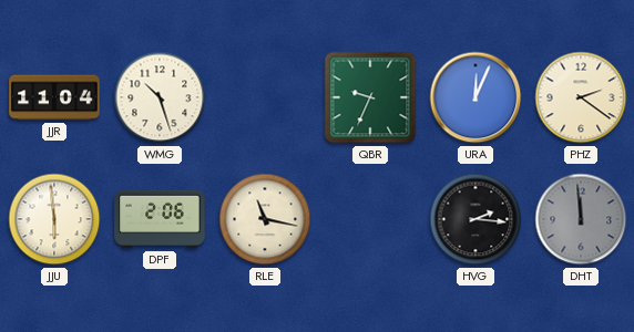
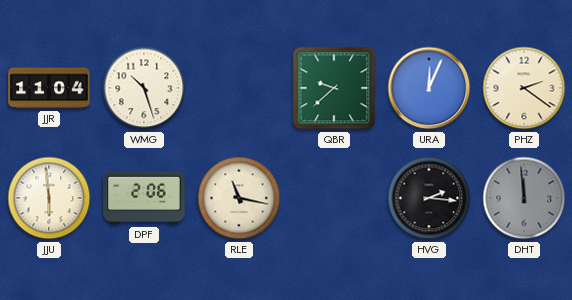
QBR: 9:34 -> 9:38
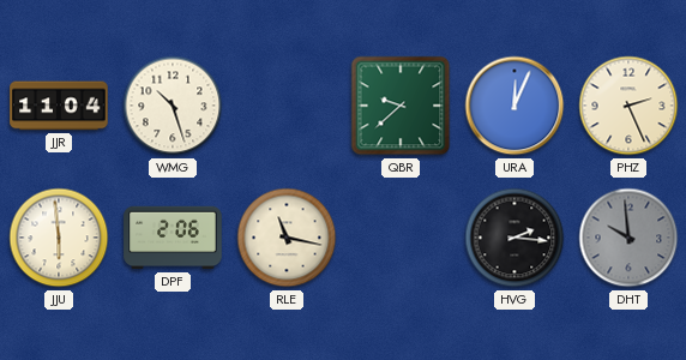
PHZ: 2:21 -> 2:26
DHT: 11:59 -> 9:59
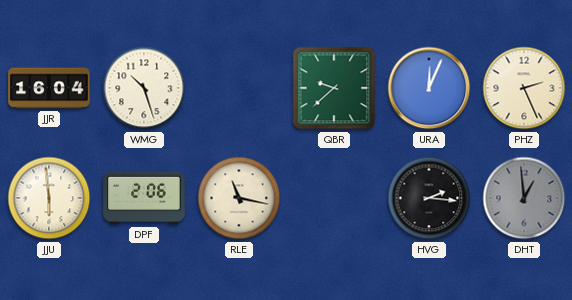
JJR: 11:04 -> 16:04
DHT: 9:59 -> 12:59
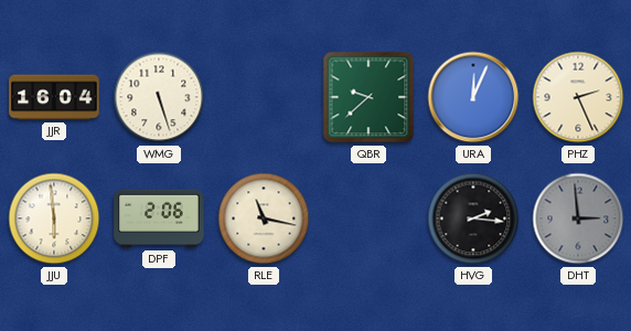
WMG: 10:27 -> 5:27
DHT: 12:59 -> 2:59
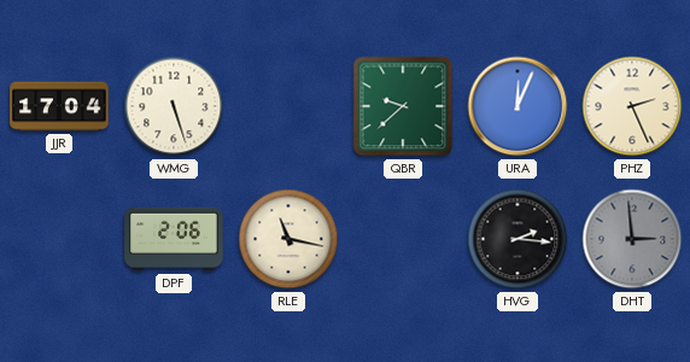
JJR: 16:04 -> 17:04
JJU: 5:59 -> none
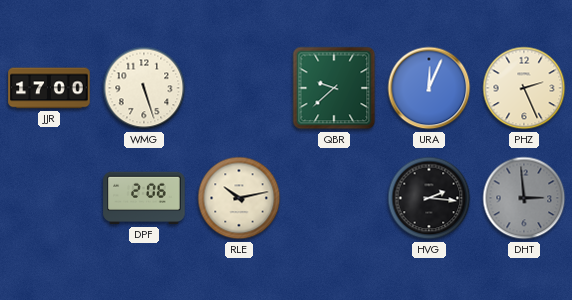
JJR: 17:04 -> 17:00
RLE: 11:17 -> 10:13
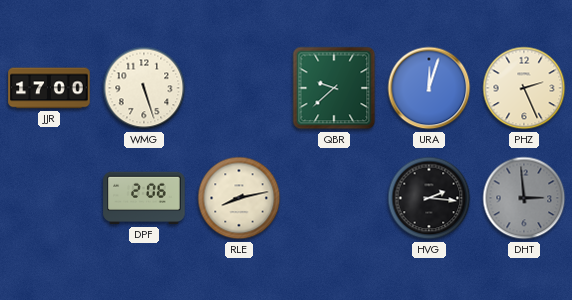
URA: 12:04 -> 12:03
RLE: 10:13 -> 8:13
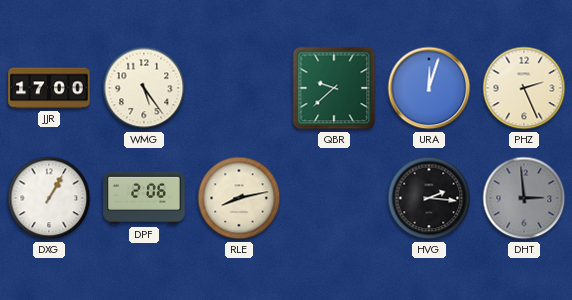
WMG: 5:27 -> 5:24
DXG: none -> 1:05
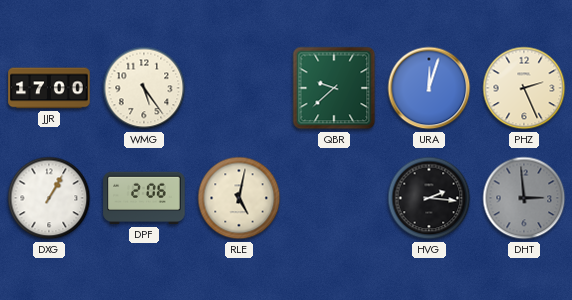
RLE: 8:13 -> 5:02
